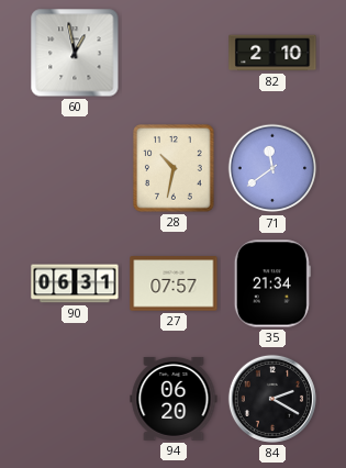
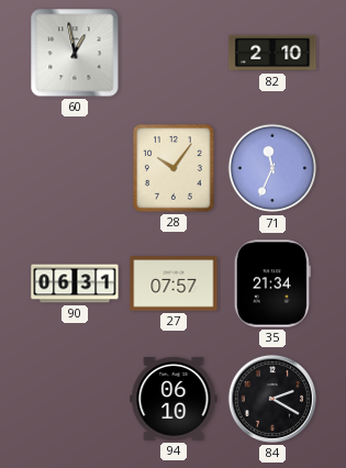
28: 10:32 -> 10:06
71: 11:39 -> 11:34
94: 06:20 -> 06:10
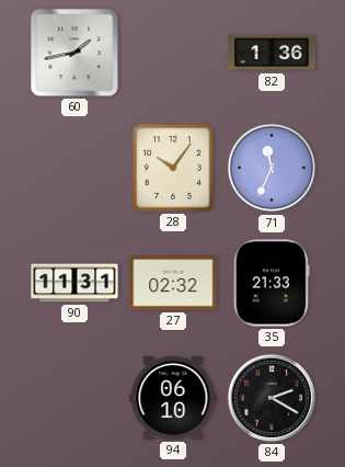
60: 12:58 -> 1:43
82: 2:10 -> 1:36
90: 06:31 -> 11:31
27: 07:57 -> 02:32
35: 21:34 -> 21:33
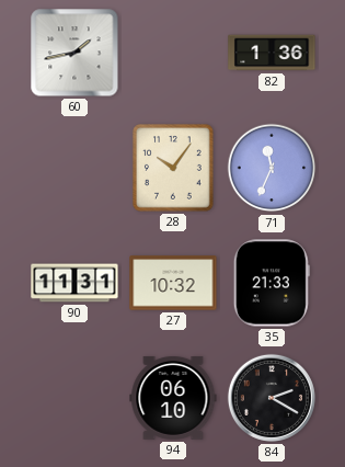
27: 02:32 -> 10:32
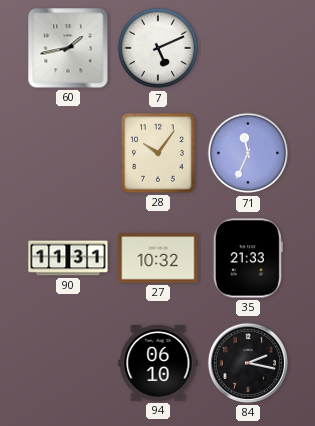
7: none -> 5:11
82: 1:36 -> none
84: 2:20 -> 2:17
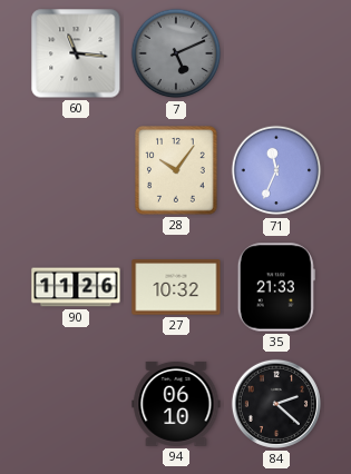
60: 1:43 -> 11:16
7 dial: white -> grey
90: 11:31 -> 11:26
84: 2:17 -> 2:22
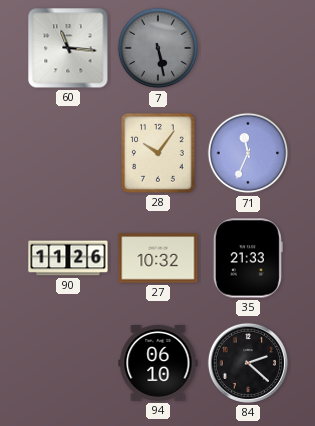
7: 5:11 -> 5:28
